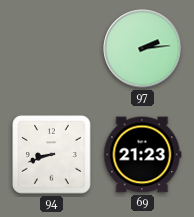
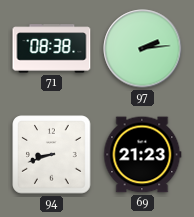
71: none -> 08:38
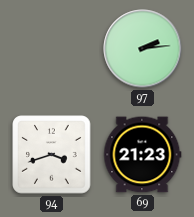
71: 08:38 -> none
94: 8:42 -> 3:42
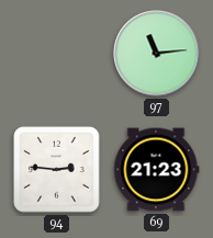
97: 2:14 -> 11:14
94: 3:42 -> 2:46
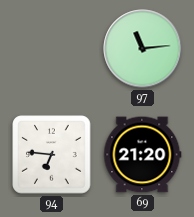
94: 2:46 -> 6:46
69: 21:23 -> 21:20
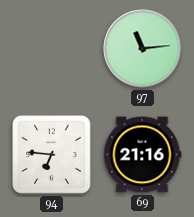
69: 21:20 -> 21:16
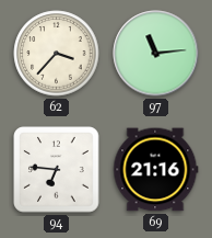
62: none -> 3:37
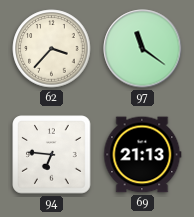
97: 11:14 -> 11:21
69: 21:16 -> 21:13
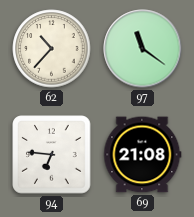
62: 3:37 -> 10:37
69: 21:13 -> 21:08
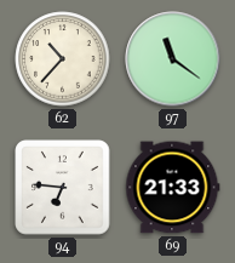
69: 21:08 -> 21:33
